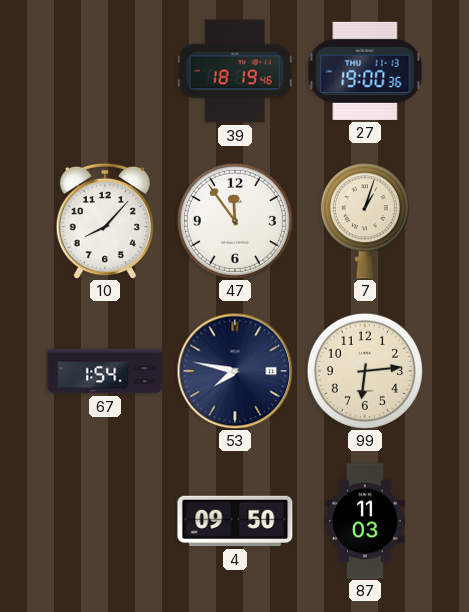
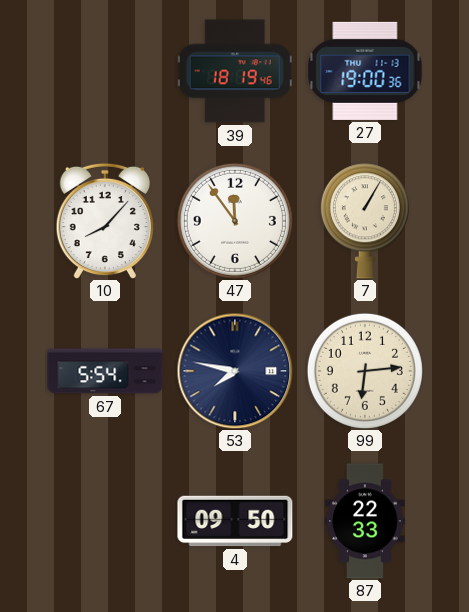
7: 1:03 -> 1:05
67: 1:54 -> 5:54
87: 11:03 -> 22:33
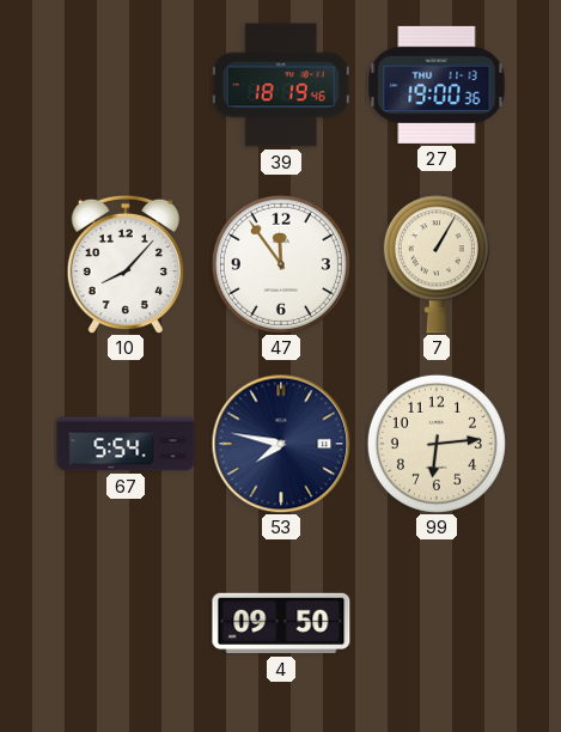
87: 22:33 -> none
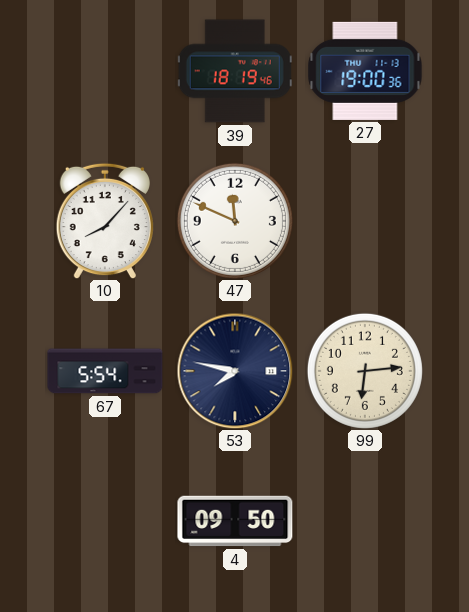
47: 11:54 -> 11:49
7: 1:05 -> none
